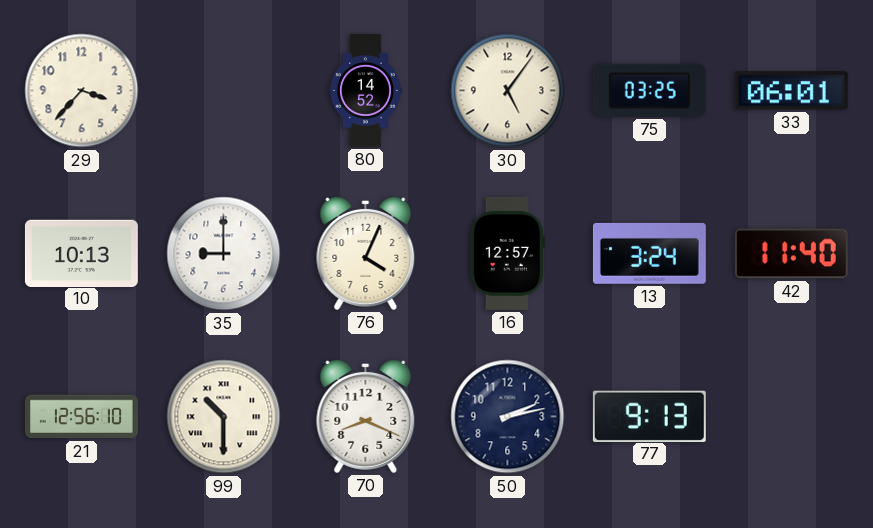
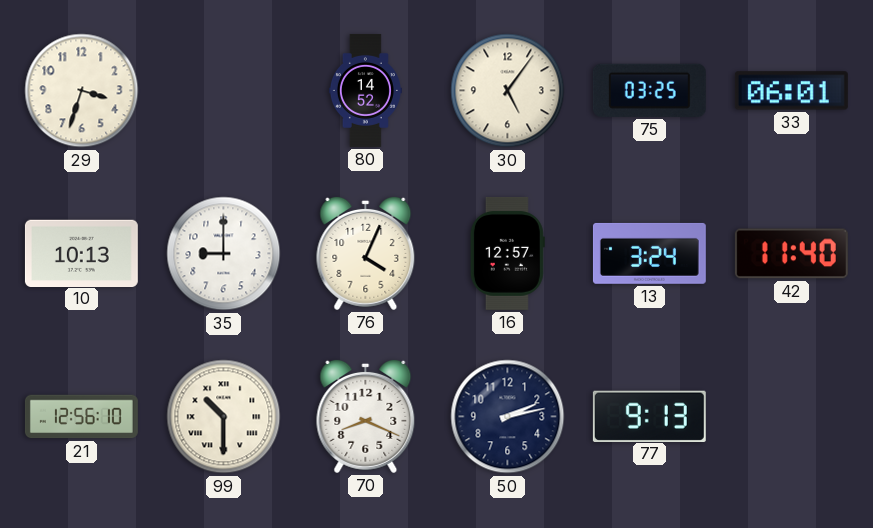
29: 3:37 -> 3:33
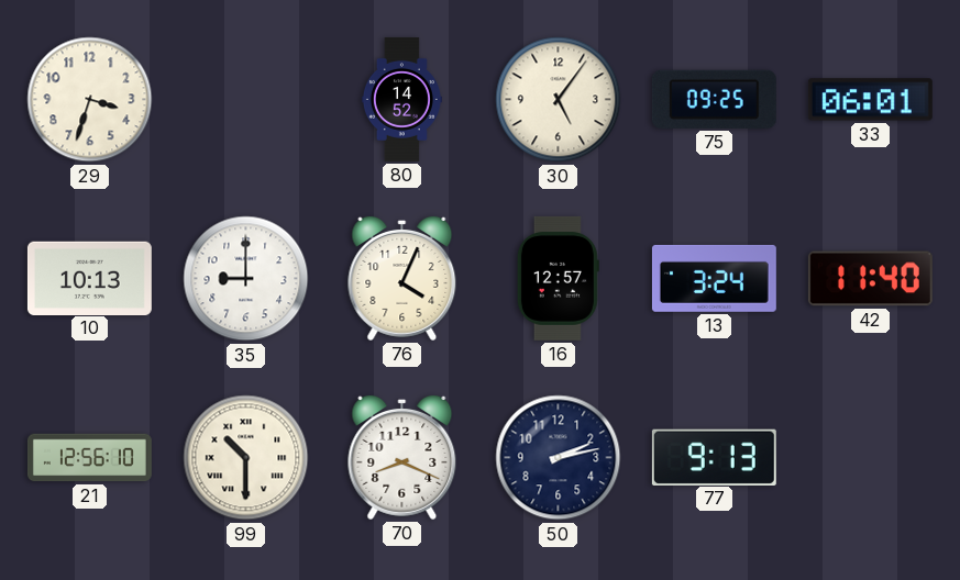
75: 03:25 -> 09:25
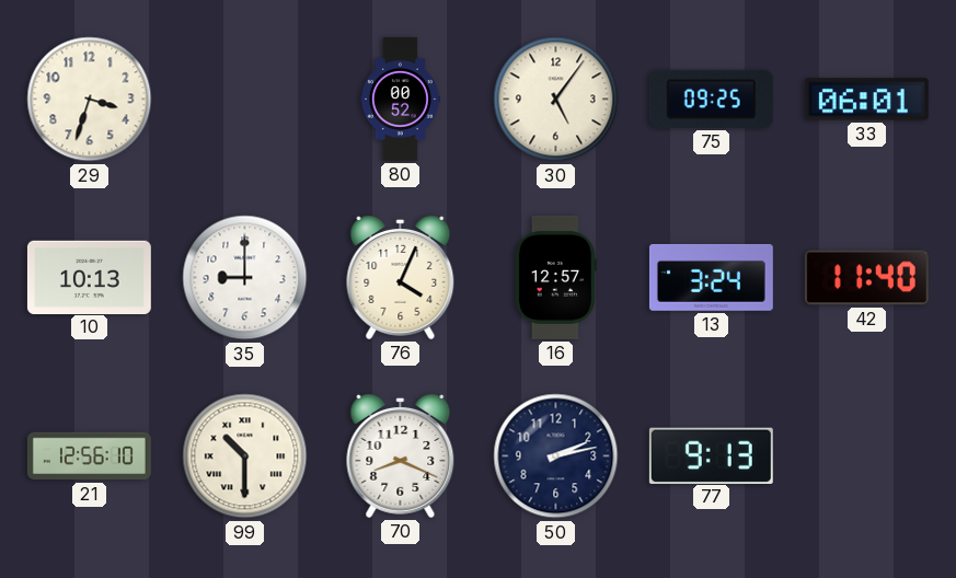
80: 14:52 -> 00:52
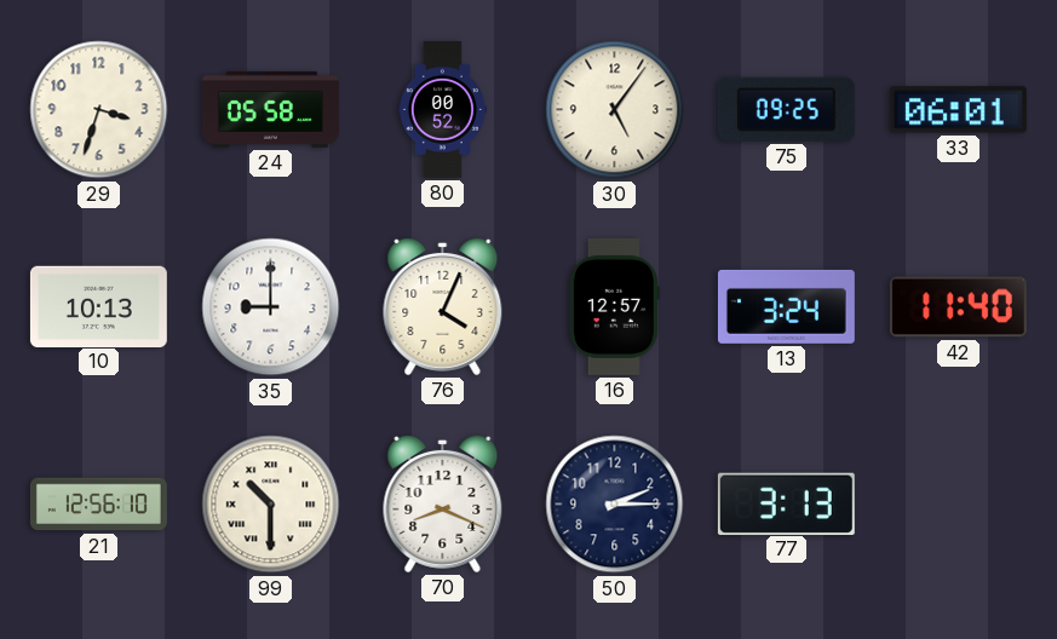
24: none -> 05:58
50: 2:13 -> 2:15
77: 9:13 -> 3:13
